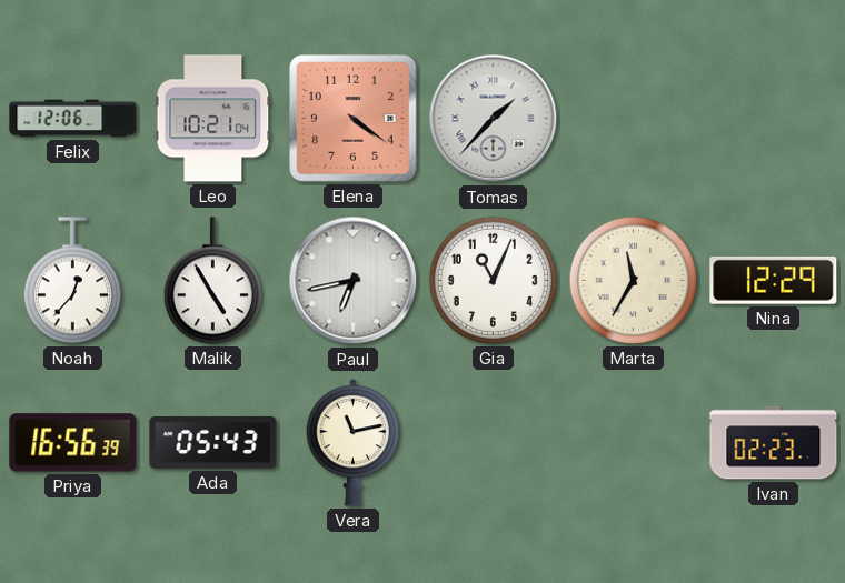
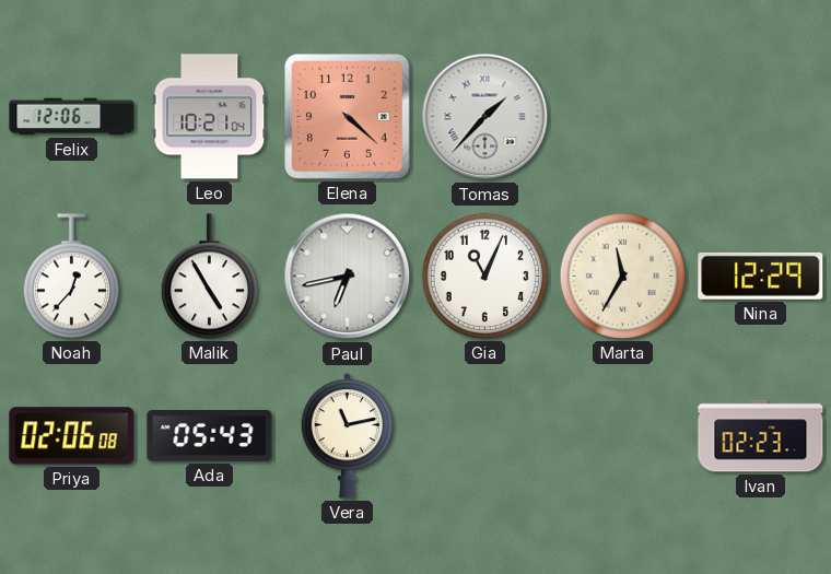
Elena: 4:21 -> 4:22
Priya: 16:56 -> 02:06
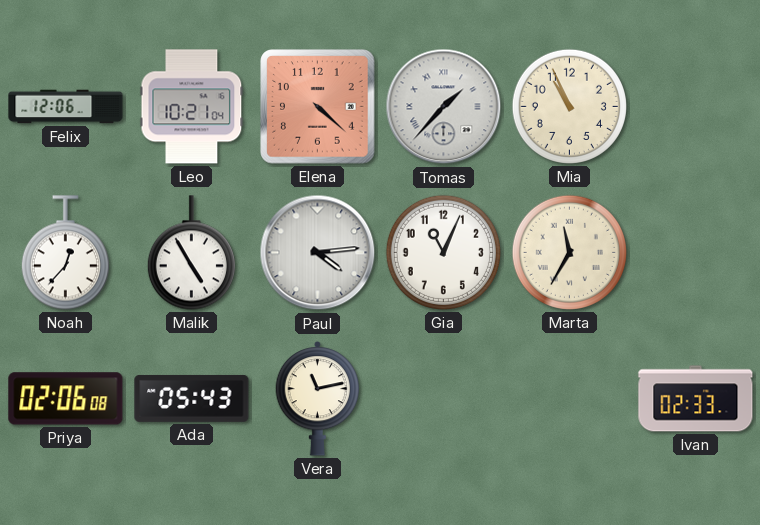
Mia: none -> 10:56
Paul: 6:43 -> 4:14
Nina: 12:29 -> none
Ivan: 02:23 -> 02:33
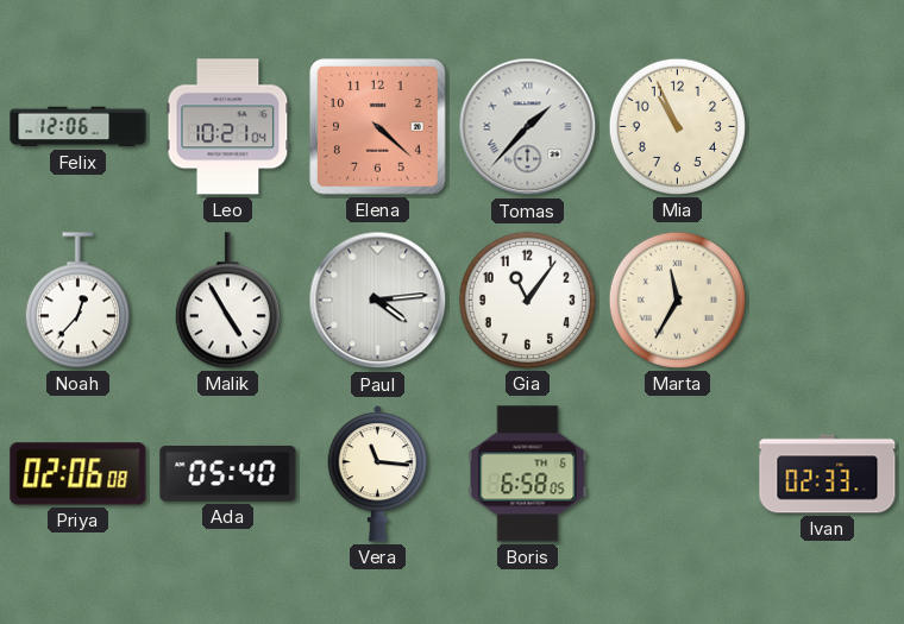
Gia: 11:04 -> 11:06
Ada: 05:43 -> 05:40
Vera: 11:13 -> 11:16
Boris: none -> 6:58
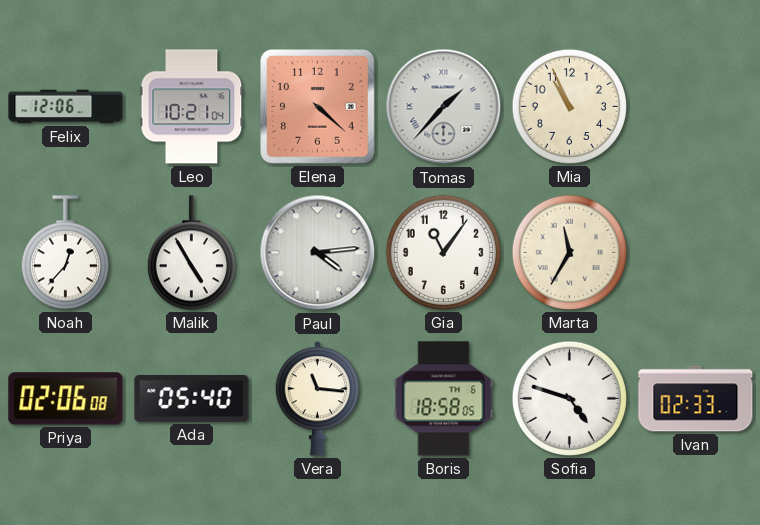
Boris: 6:58 -> 18:58
Sofia: none -> 4:48
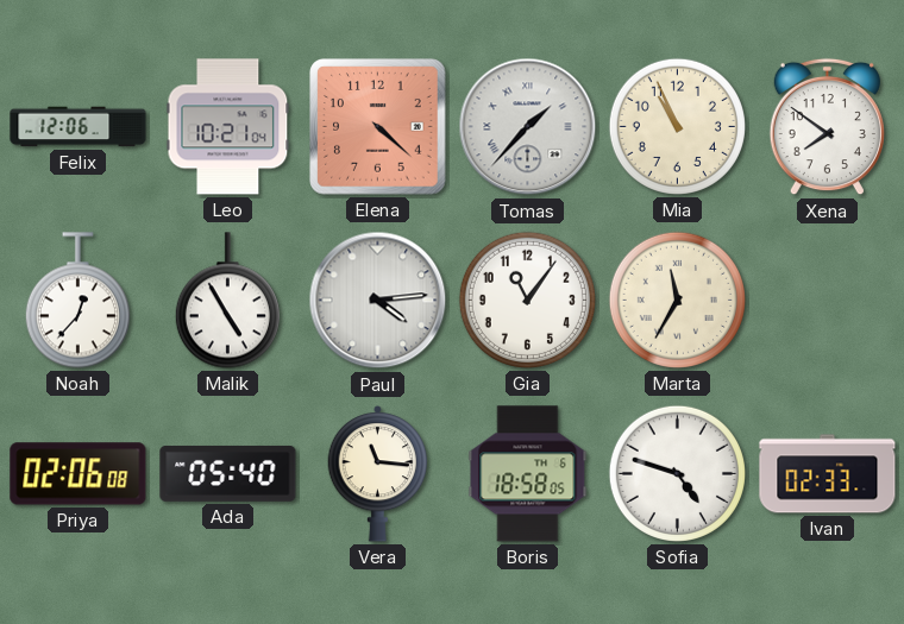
Xena: none -> 7:51
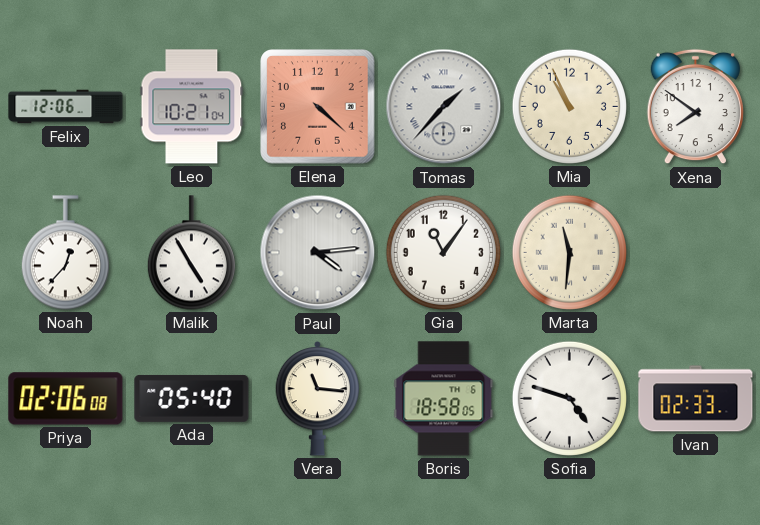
Marta: 11:35 -> 11:31
